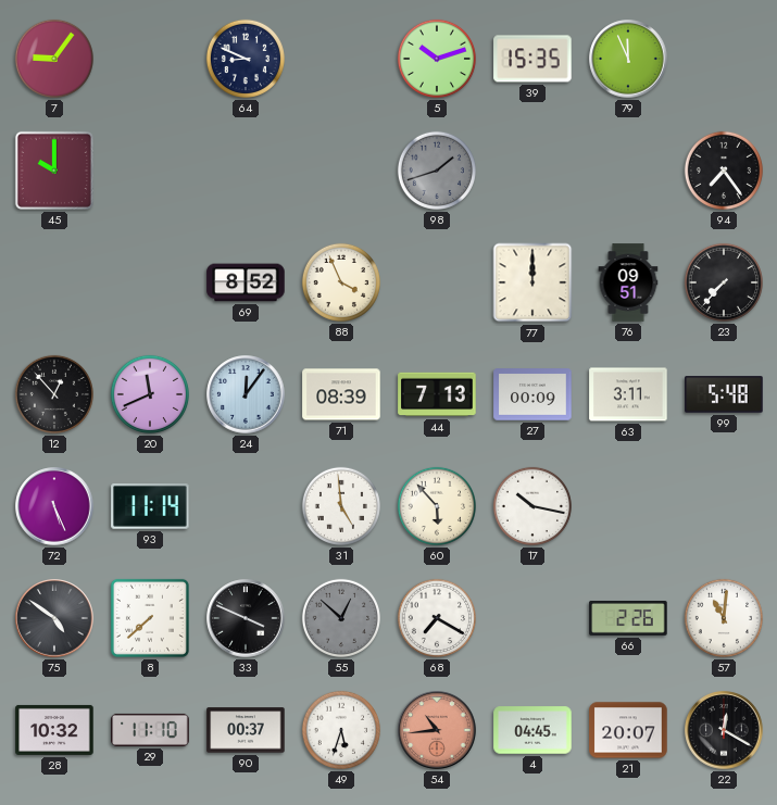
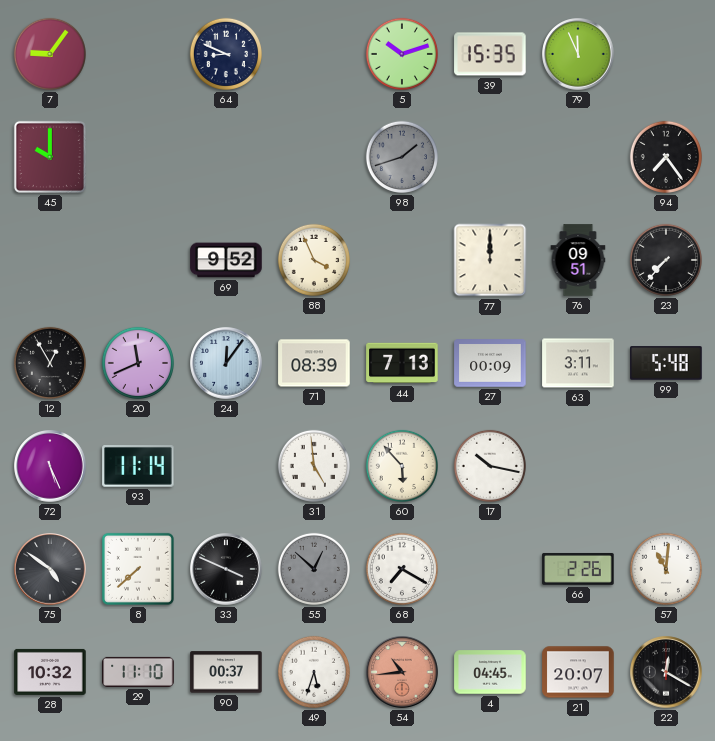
69: 8:52 -> 9:52
12: 12:53 -> 12:55
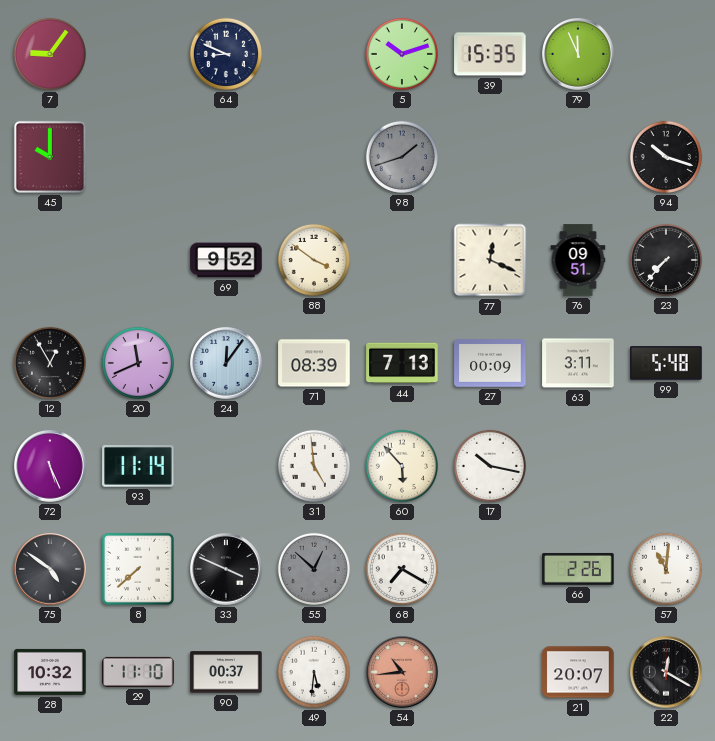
94: 7:24 -> 10:18
88: 3:56 -> 3:51
77: 12:00 -> 12:19
49: 5:33 -> 5:31
4: 04:45 -> none
